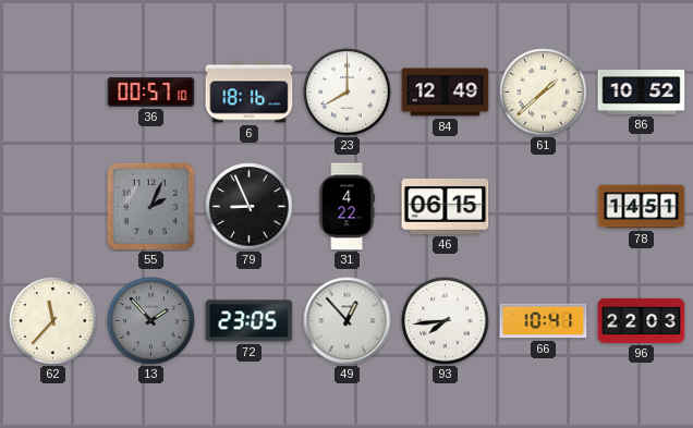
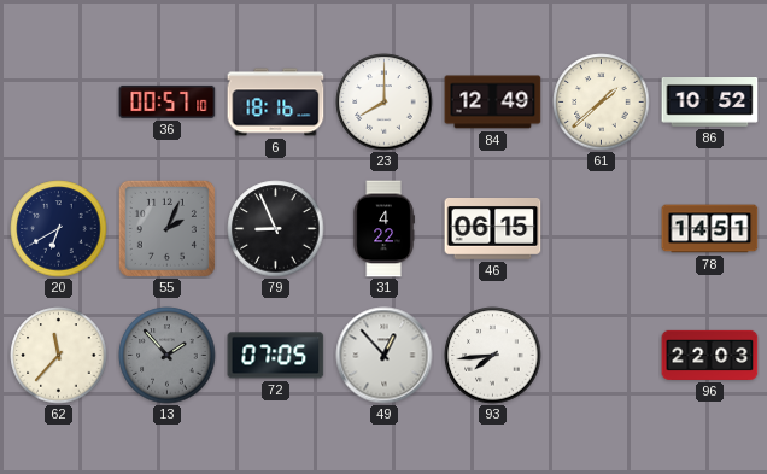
20: none -> 6:40
72: 23:05 -> 07:05
66: 10:41 -> none
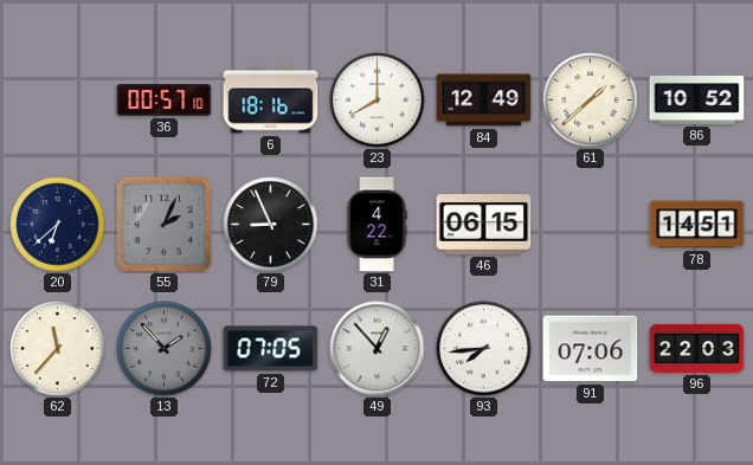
20: 6:40 -> 6:38
91: none -> 07:06
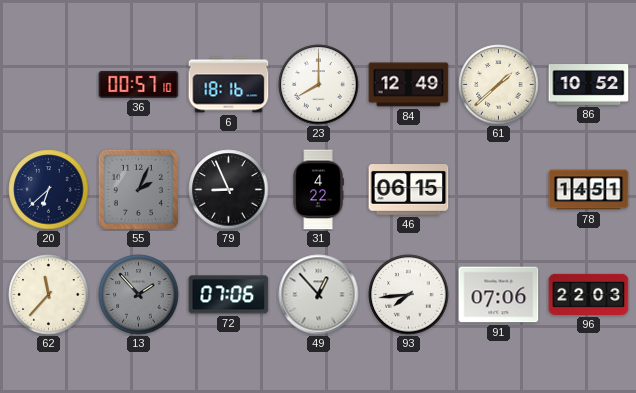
72: 07:05 -> 07:06
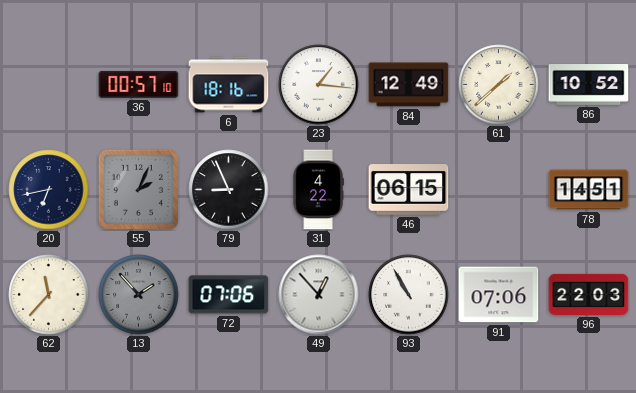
23: 8:00 -> 1:16
20: 6:38 -> 6:43
93: 7:44 -> 10:55
